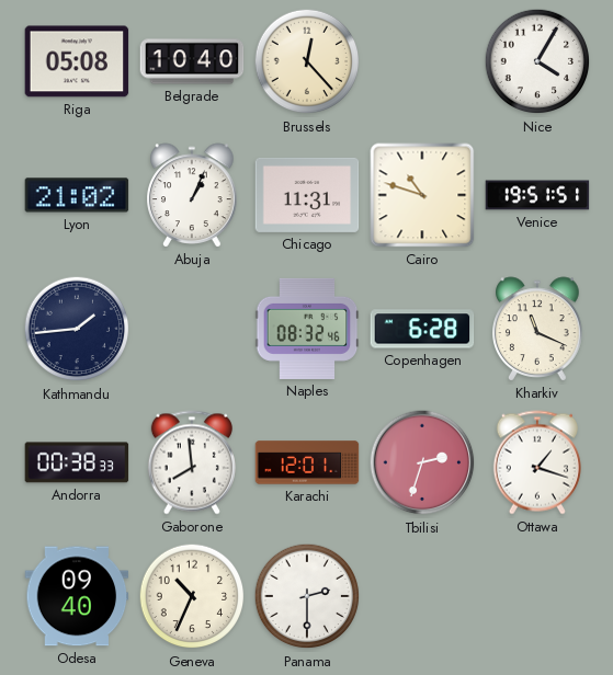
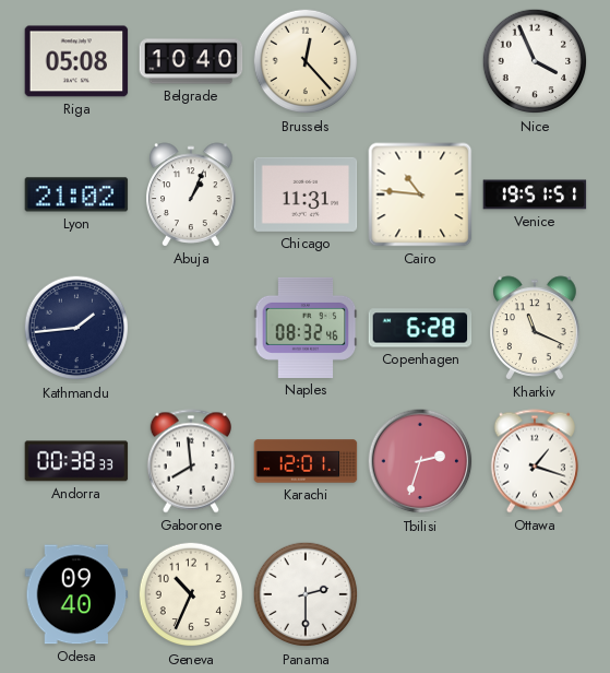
Nice: 4:05 -> 3:56
Cairo: 10:48 -> 10:46
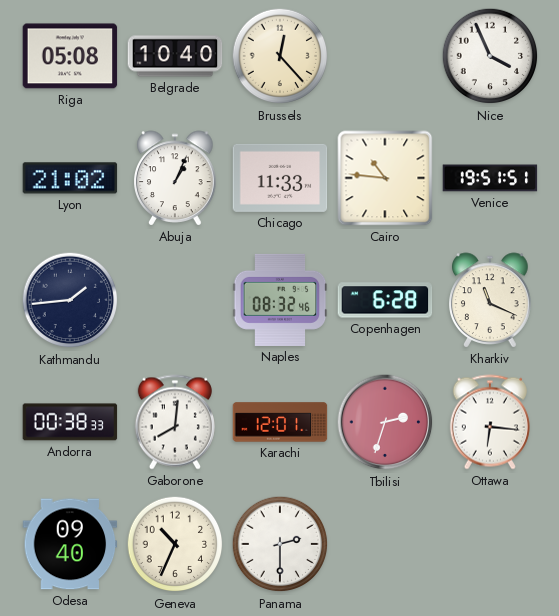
Chicago: 11:31 -> 11:33
Gaborone: 7:59 -> 8:01
Ottawa: 1:18 -> 6:16
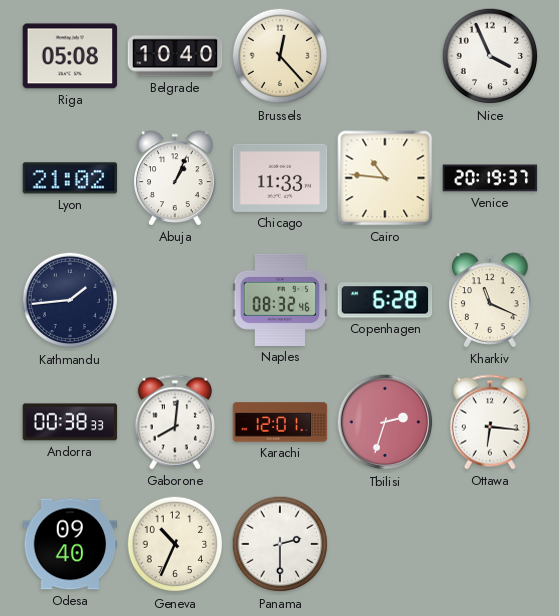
Venice: 19:51 -> 20:19
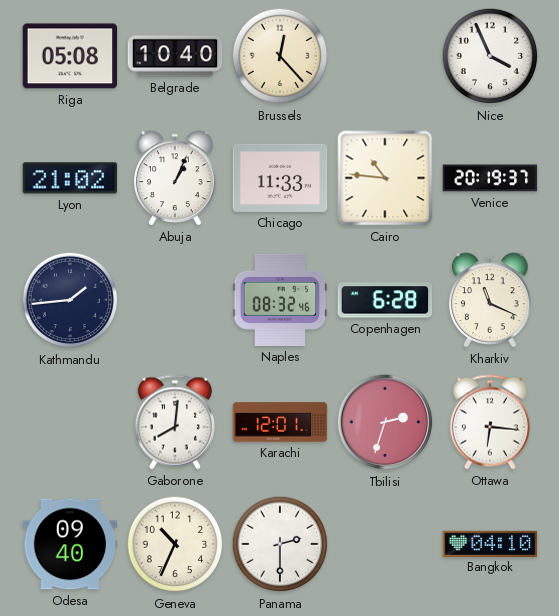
Andorra: 00:38 -> none
Bangkok: none -> 04:10
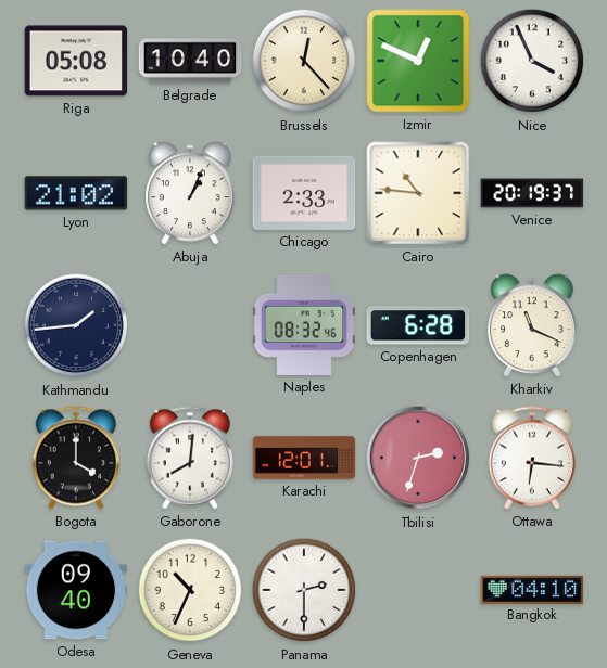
Izmir: none -> 12:49
Chicago: 11:33 -> 2:33
Bogota: none -> 4:00
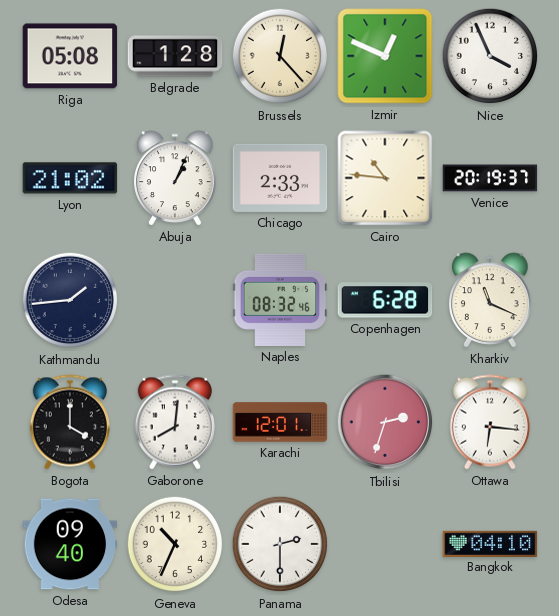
Belgrade: 10:40 -> 1:28
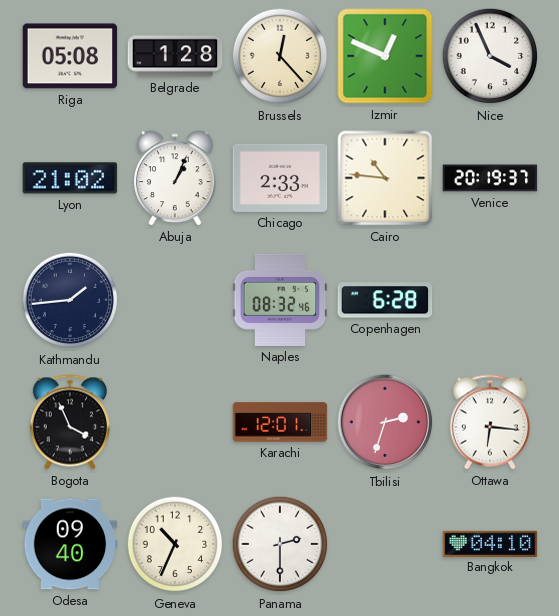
Kharkiv: 11:19 -> none
Bogota: 4:00 -> 3:56
Gaborone: 8:01 -> none
